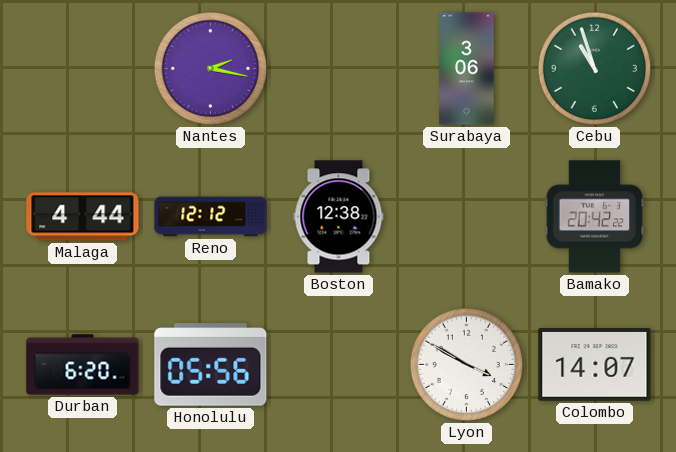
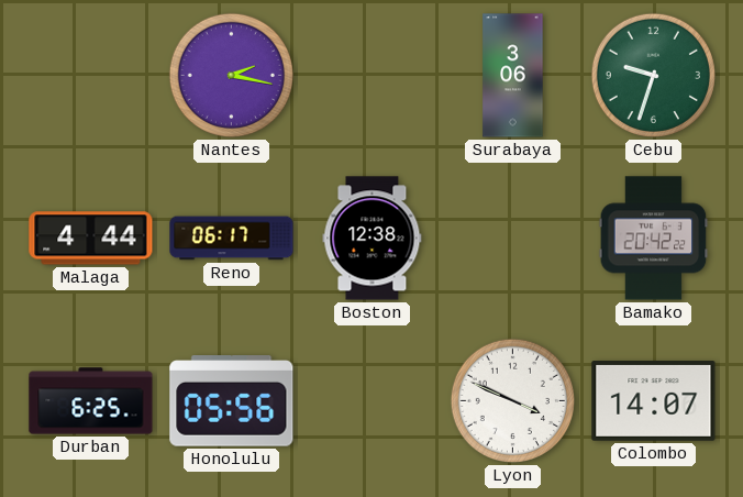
Cebu: 10:57 -> 9:33
Reno: 12:12 -> 06:17
Durban: 6:20 -> 6:25
Lyon: 3:50 -> 3:49
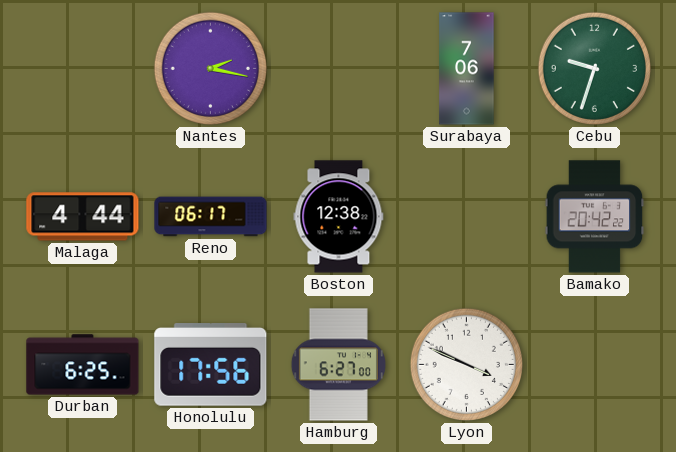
Surabaya: 3:06 -> 7:06
Honolulu: 05:56 -> 17:56
Hamburg: none -> 6:27
Colombo: 14:07 -> none
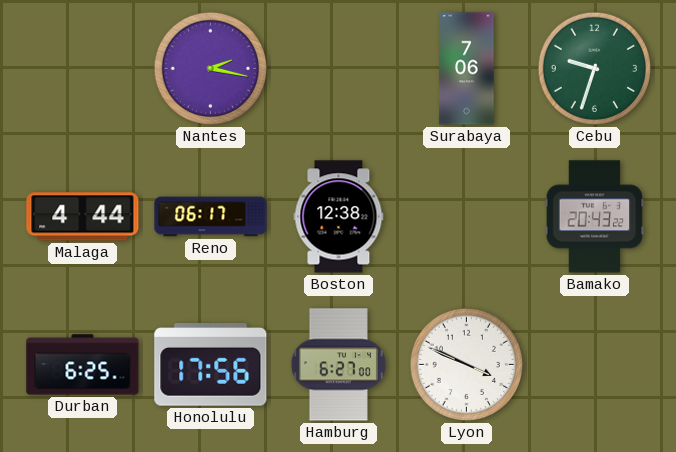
Bamako: 20:42 -> 20:43
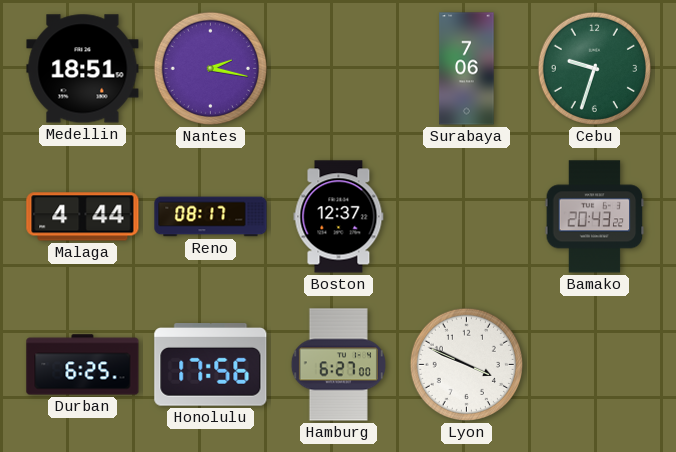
Medellin: none -> 18:51
Reno: 06:17 -> 08:17
Boston: 12:38 -> 12:37
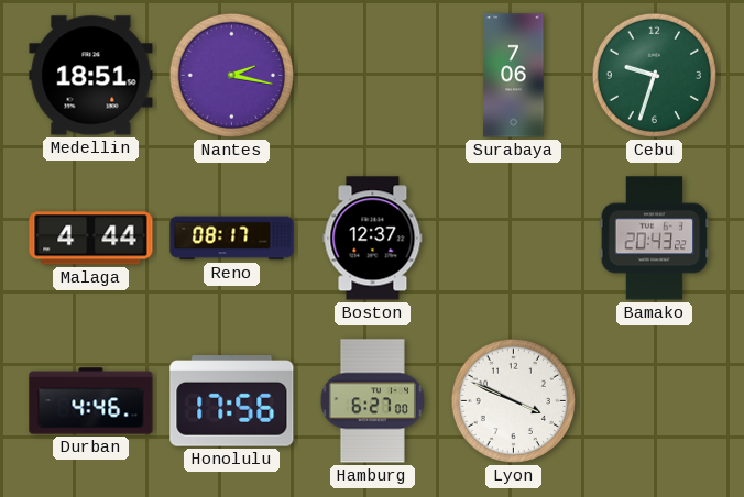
Durban: 6:25 -> 4:46
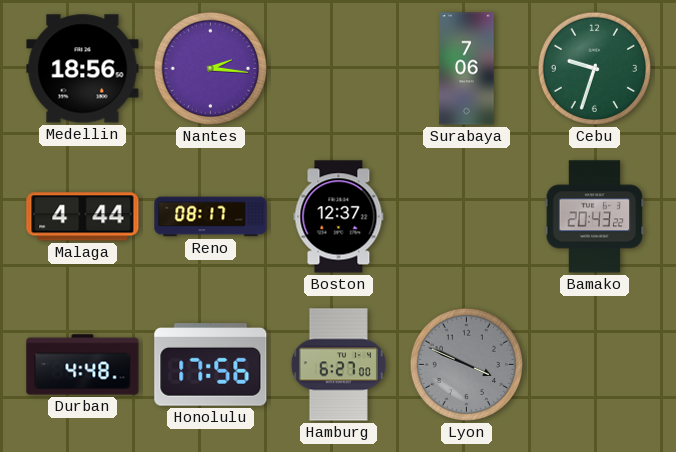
Medellin: 18:51 -> 18:56
Nantes: 2:17 -> 2:16
Durban: 4:46 -> 4:48
Lyon dial: white -> grey
